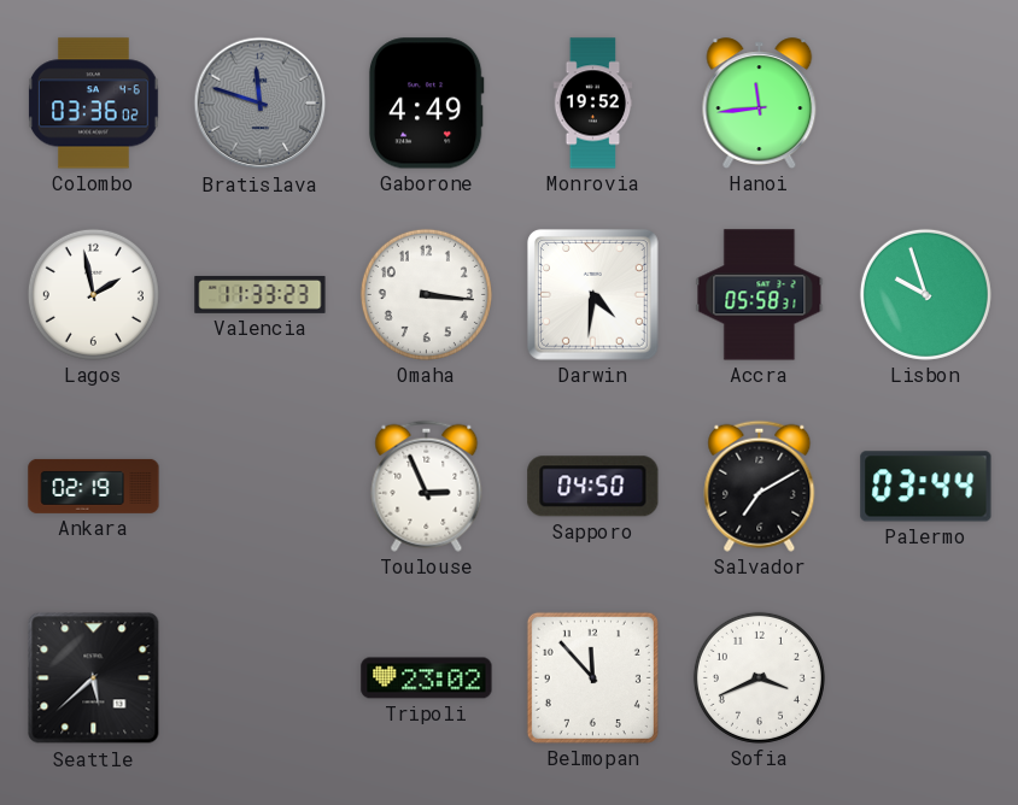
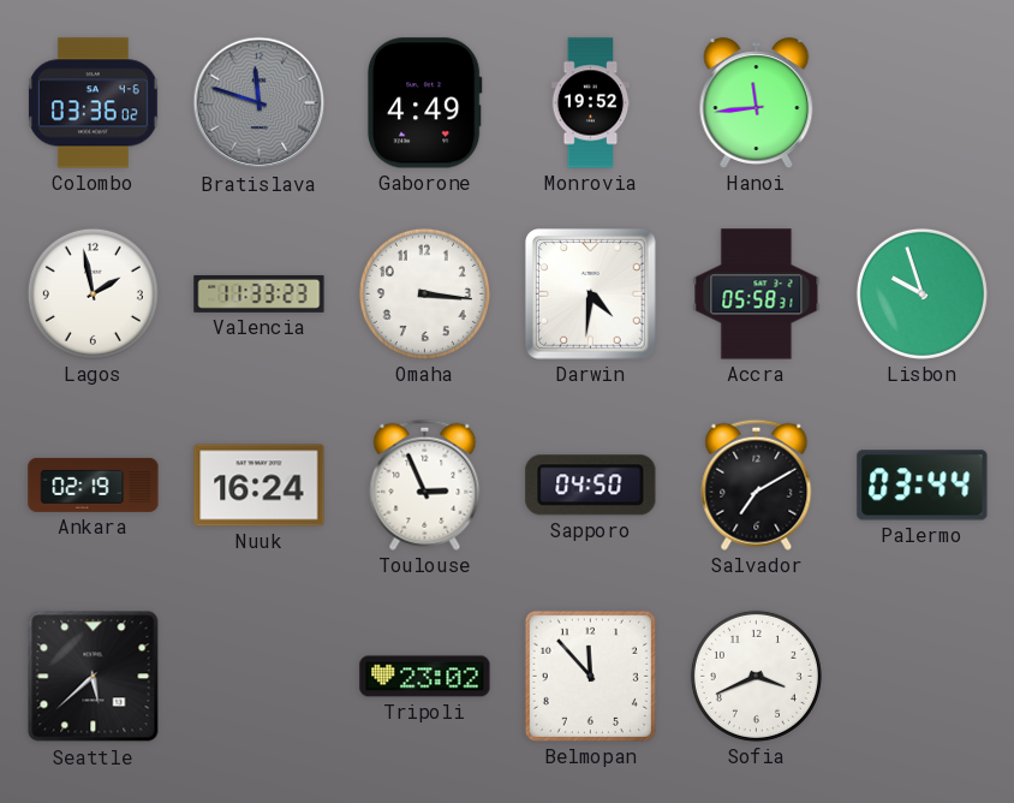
Nuuk: none -> 16:24
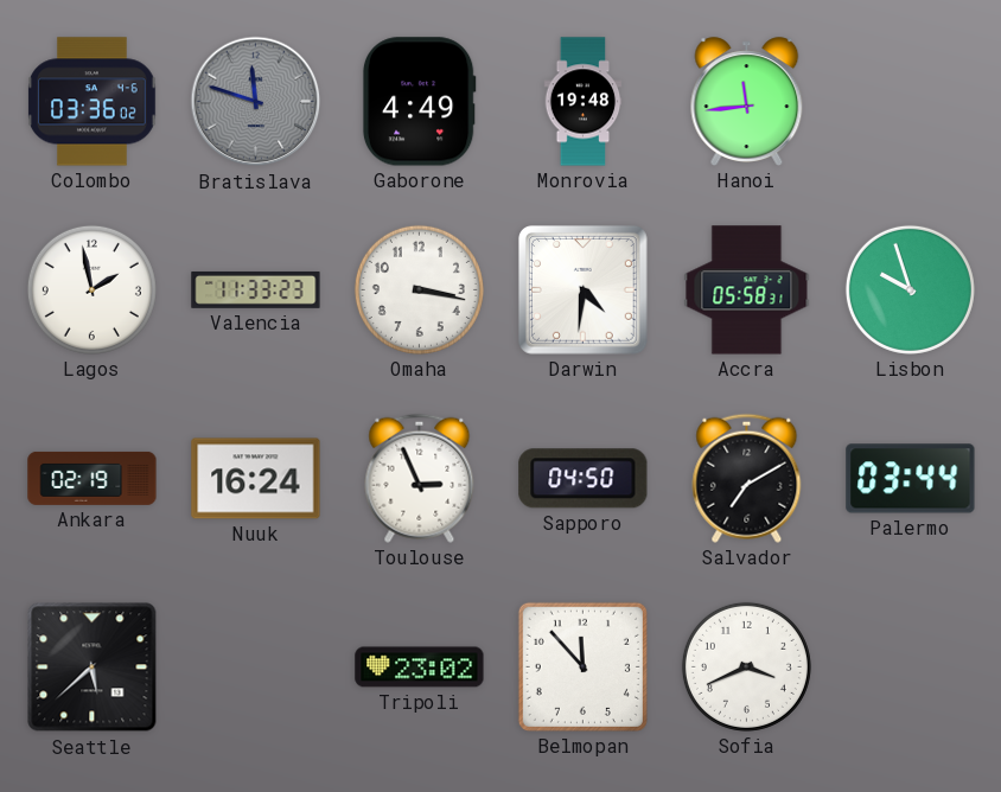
Monrovia: 19:52 -> 19:48
Omaha: 3:16 -> 3:17
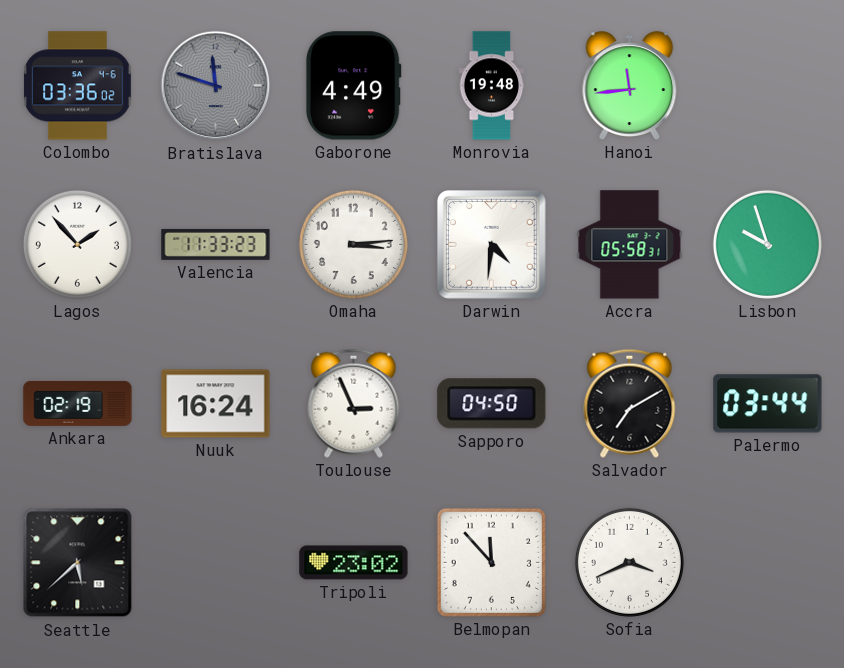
Lagos: 1:58 -> 1:53
Omaha: 3:17 -> 3:14
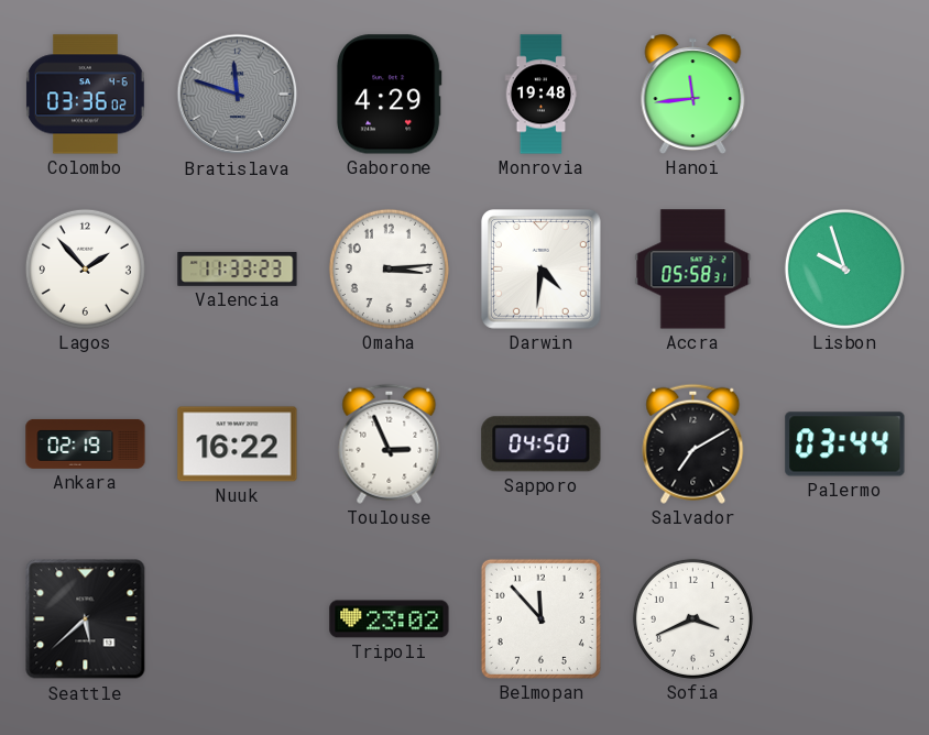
Gaborone: 4:49 -> 4:29
Nuuk: 16:24 -> 16:22
